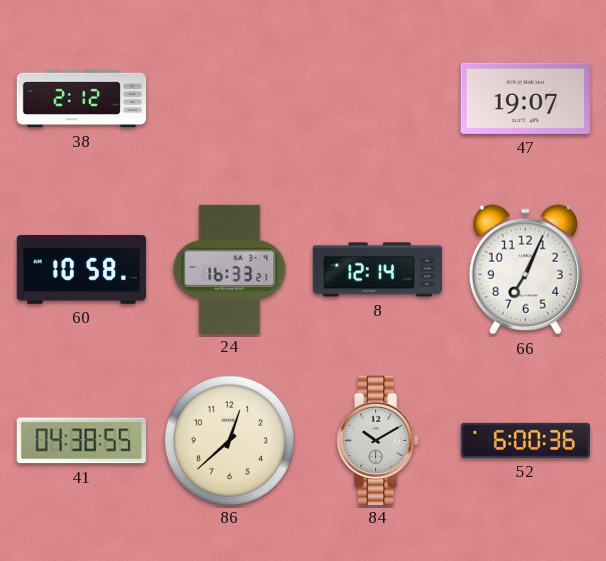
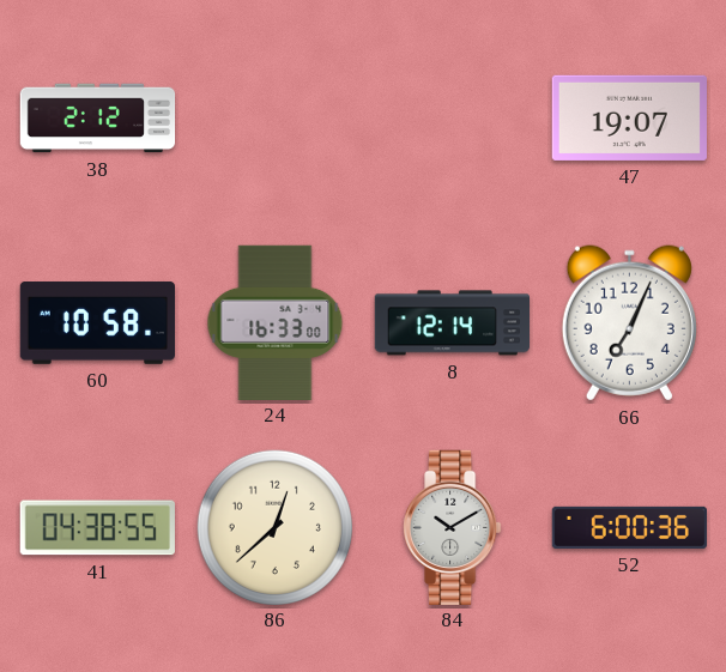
24: 16:33:21 -> 16:33:00
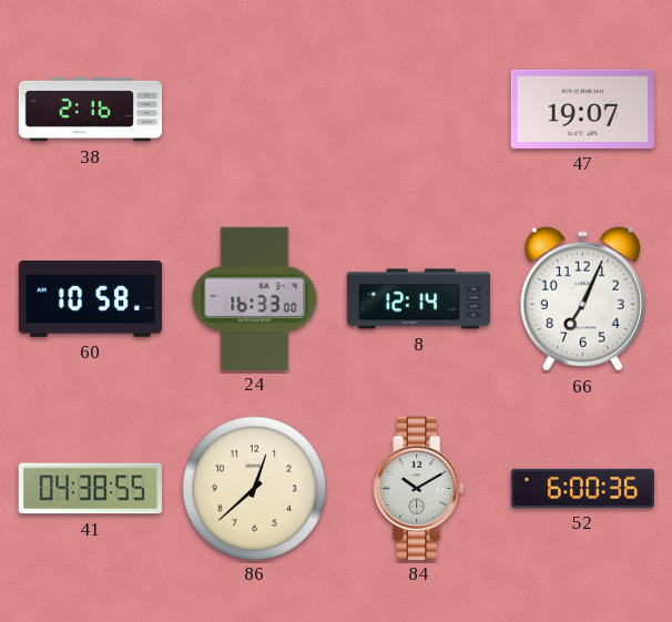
38: 2:12 -> 2:16
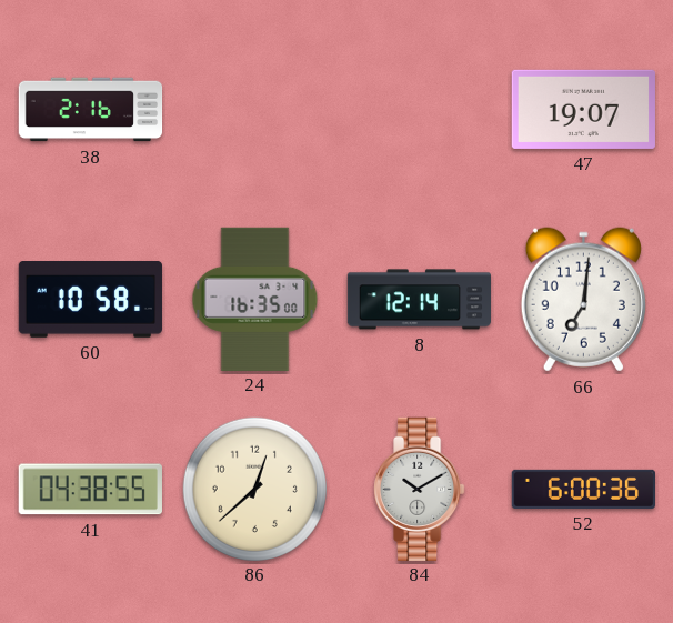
24: 16:33 -> 16:35
66: 7:04 -> 7:01
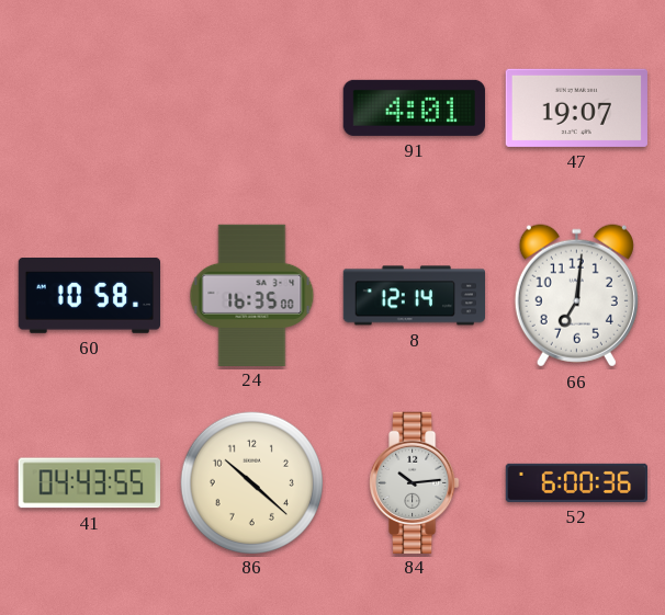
38: 2:16 -> none
91: none -> 4:01
41: 04:38 -> 04:43
86: 12:38 -> 10:22
84: 10:10 -> 10:14
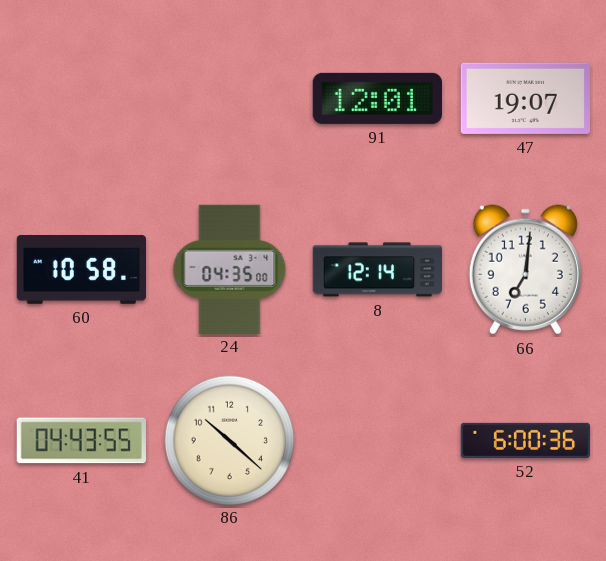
91: 4:01 -> 12:01
24: 16:35 -> 04:35
84: 10:14 -> none
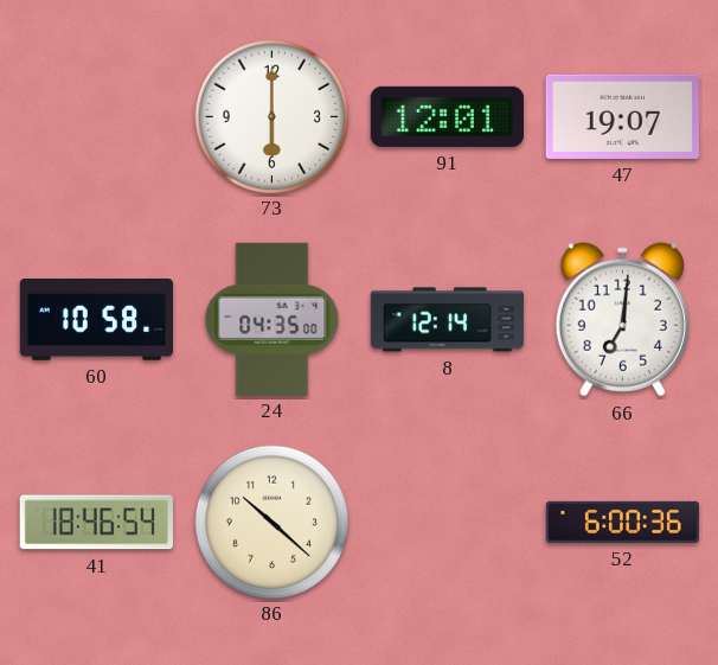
73: none -> 6:00
41: 04:43 -> 18:46
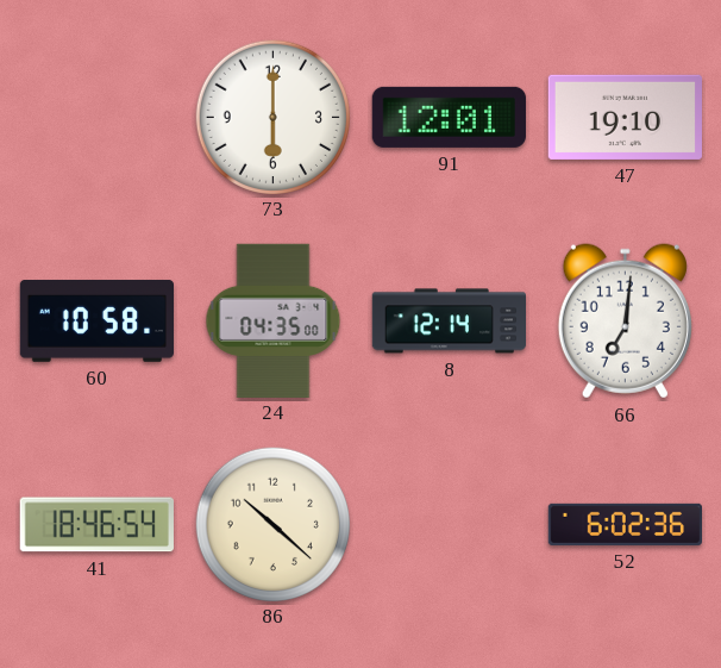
47: 19:07 -> 19:10
52: 6:00 -> 6:02
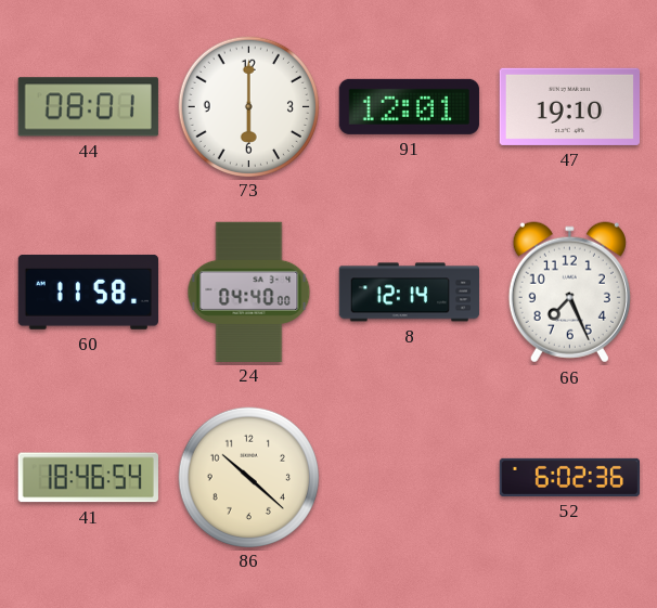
44: none -> 08:01
60: 10:58 -> 11:58
24: 04:35 -> 04:40
66: 7:01 -> 7:26
